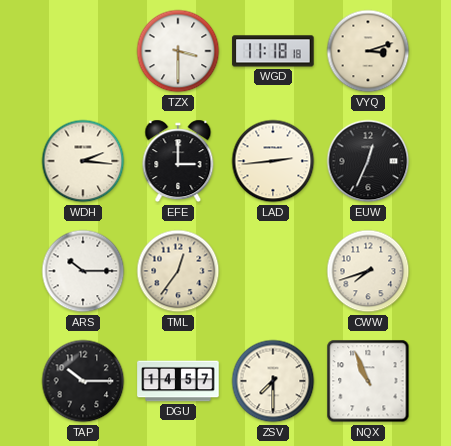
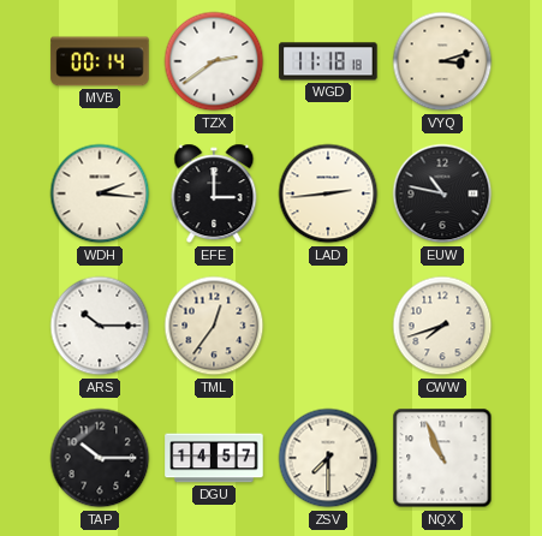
MVB: none -> 00:14
TZX: 3:30 -> 2:39
EUW: 12:34 -> 10:47
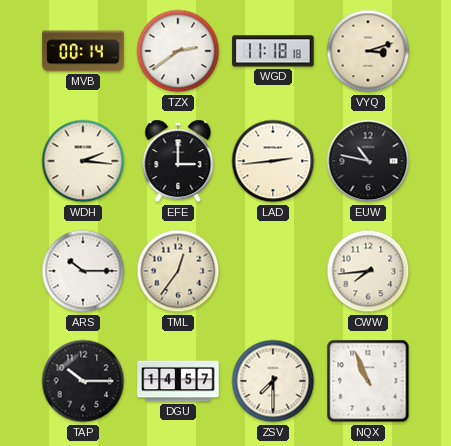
CWW: 7:42 -> 7:44
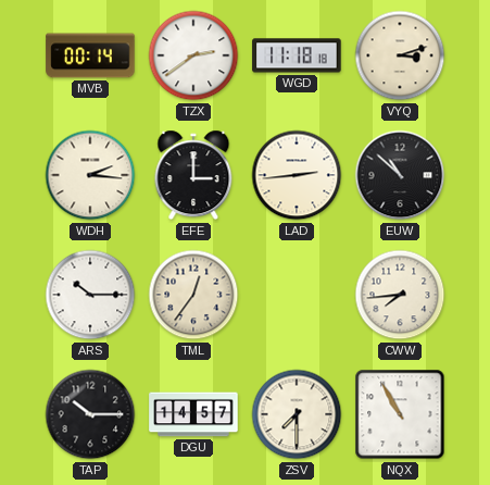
EUW: 10:47 -> 10:52
NQX: 10:56 -> 10:55
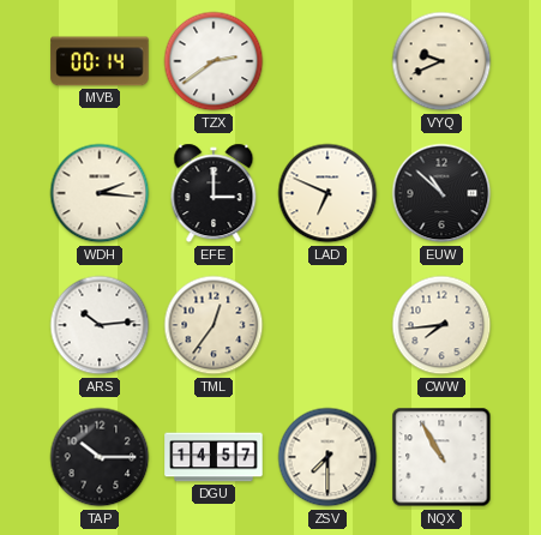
WGD: 11:18 -> none
VYQ: 3:12 -> 9:41
LAD: 2:44 -> 6:49
ARS: 10:15 -> 10:14
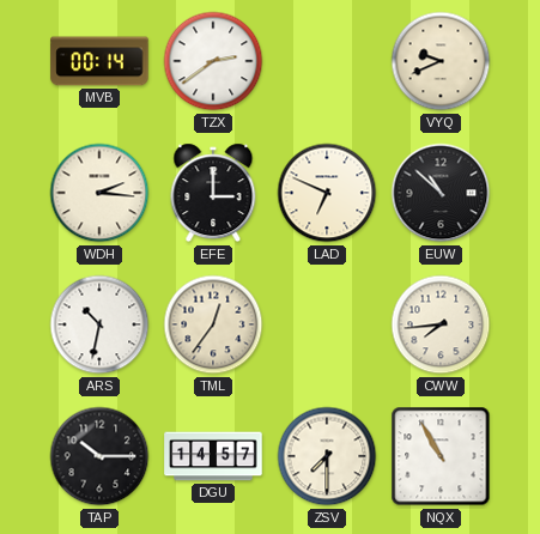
ARS: 10:14 -> 10:32
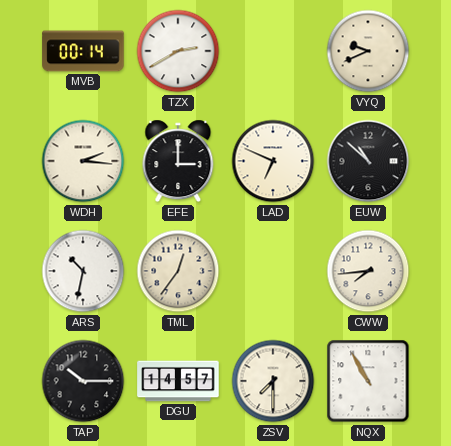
TZX: 2:39 -> 2:40
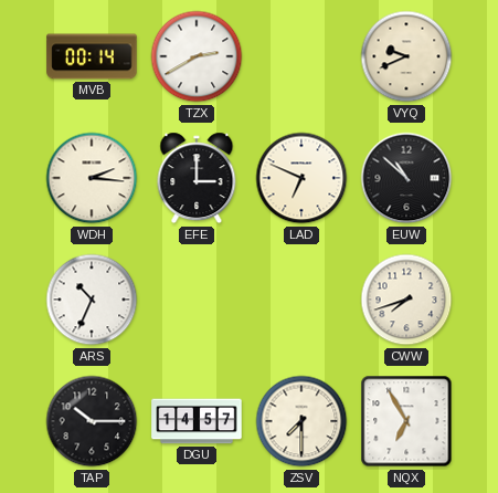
ARS: 10:32 -> 10:34
TML: 12:36 -> none
CWW: 7:44 -> 7:42
NQX: 10:55 -> 6:55
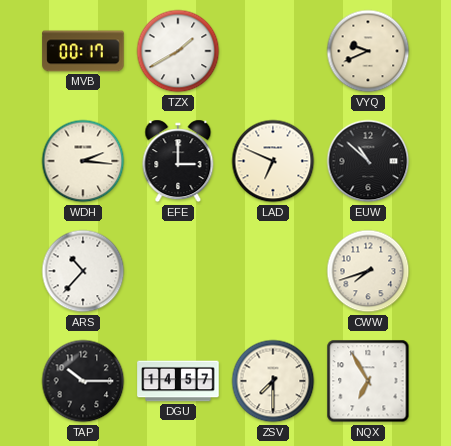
MVB: 00:14 -> 00:17
TZX: 2:40 -> 1:40
ARS: 10:34 -> 10:37
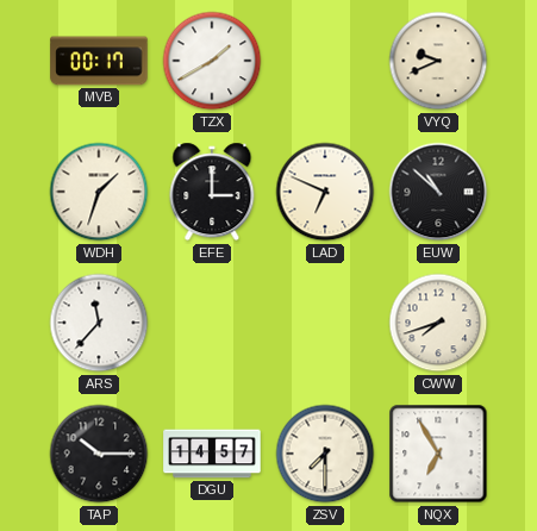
WDH: 2:16 -> 1:33
ARS: 10:37 -> 11:37
